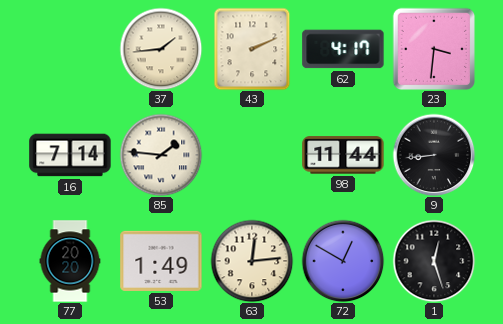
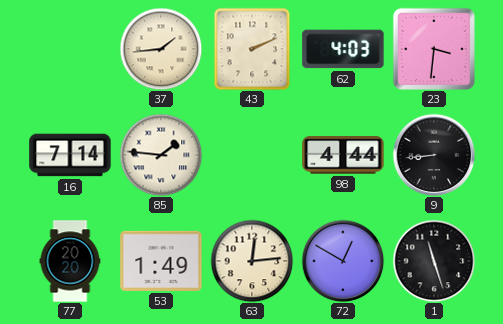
62: 4:17 -> 4:03
98: 11:44 -> 4:44
1: 12:27 -> 11:27
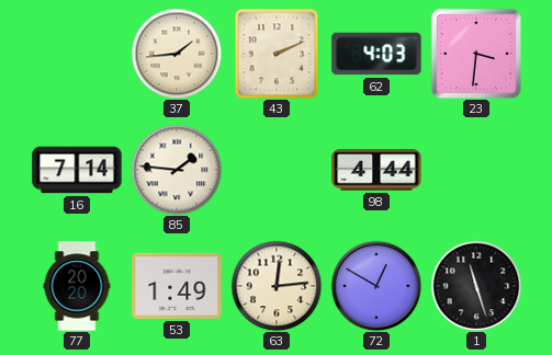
9: 8:44 -> none
